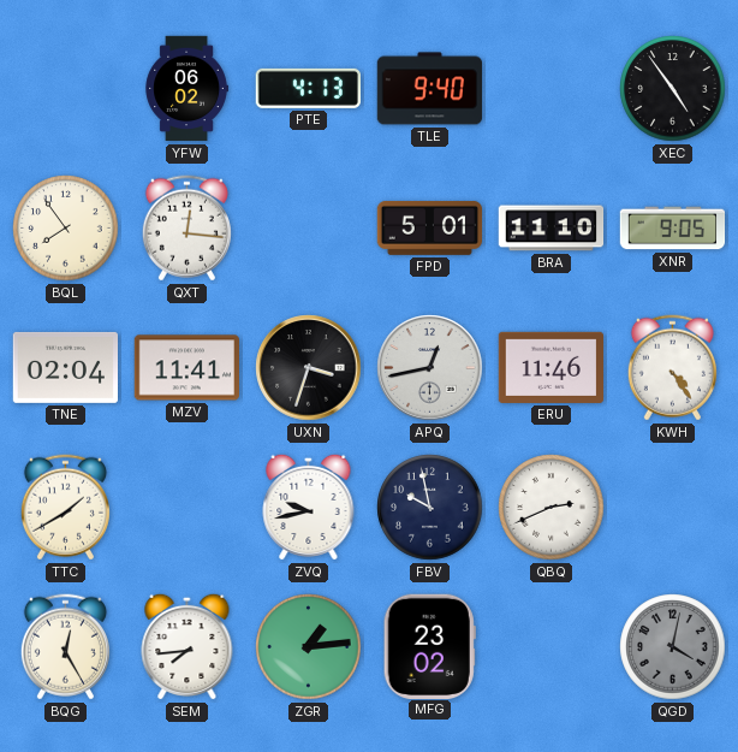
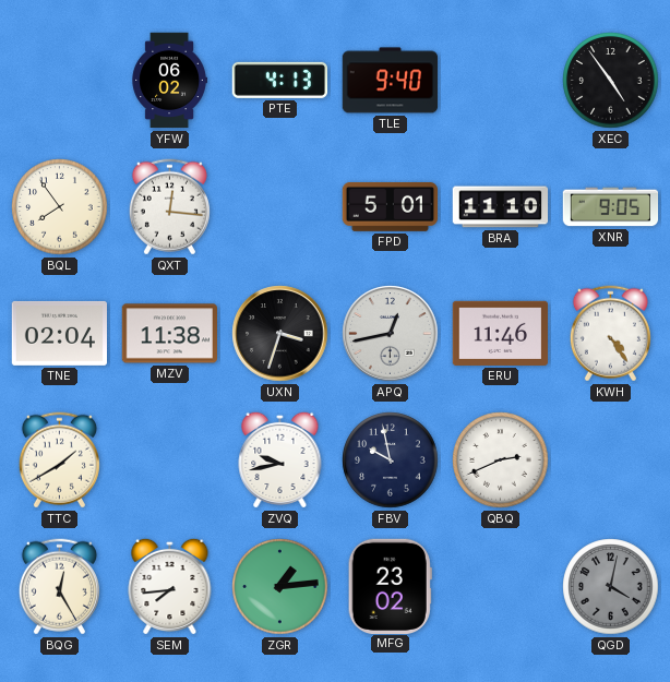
MZV: 11:41 -> 11:38
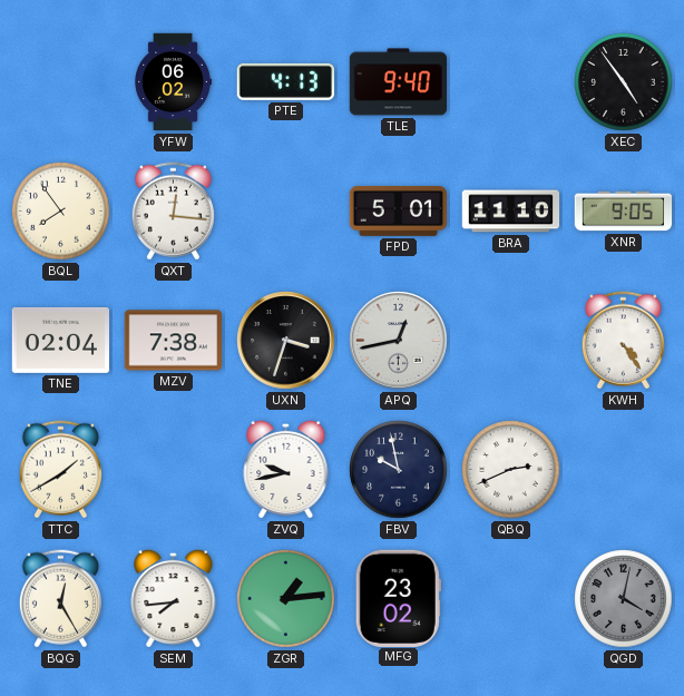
MZV: 11:38 -> 7:38
ERU: 11:46 -> none
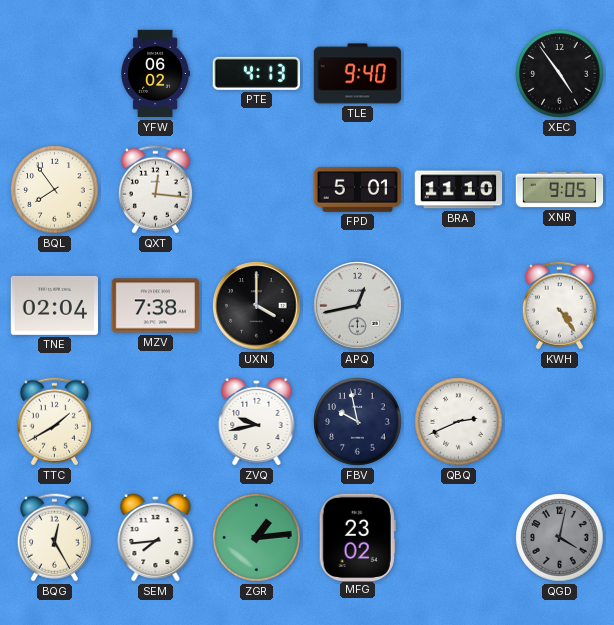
UXN: 3:33 -> 4:00
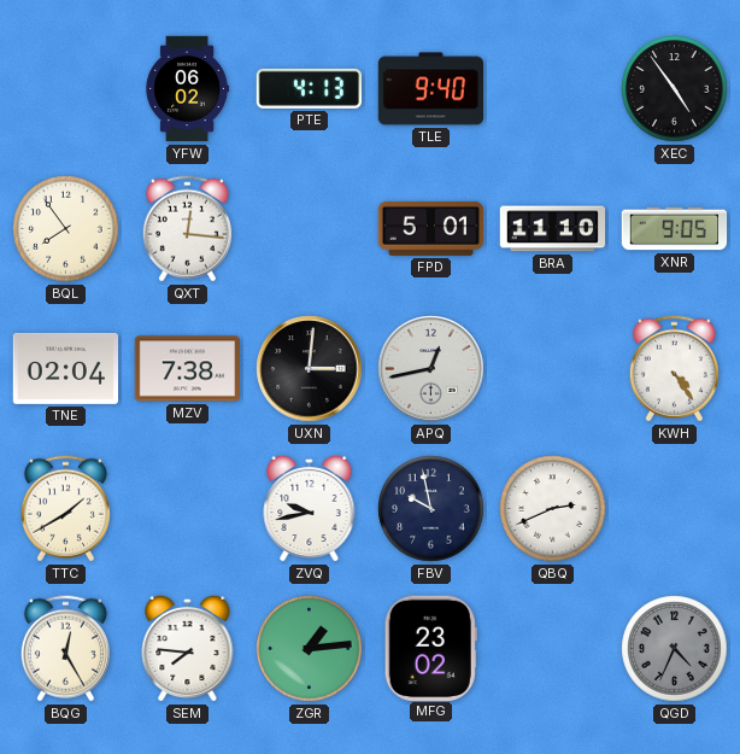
UXN: 4:00 -> 3:01
SEM: 7:44 -> 7:46
QGD: 4:02 -> 4:34
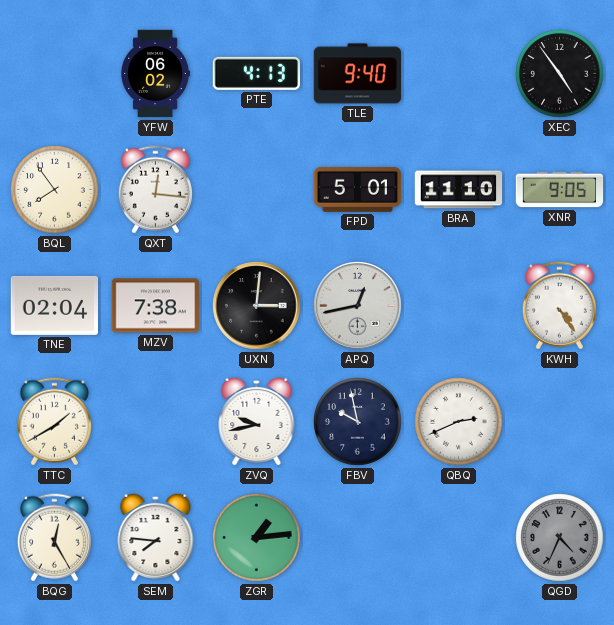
MFG: 23:02 -> none
